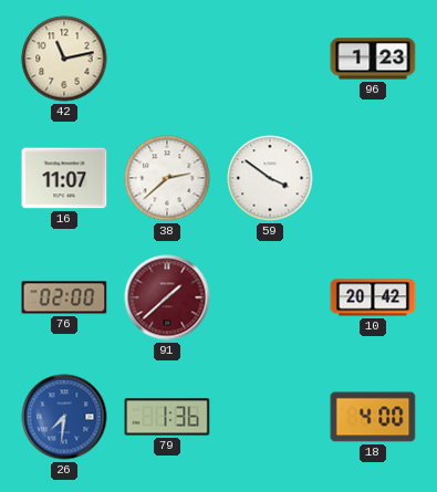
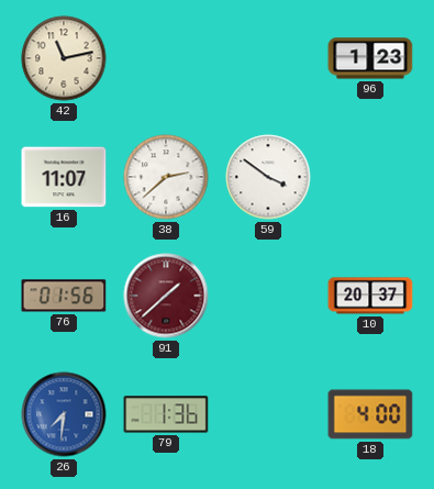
76: 02:00 -> 01:56
10: 20:42 -> 20:37
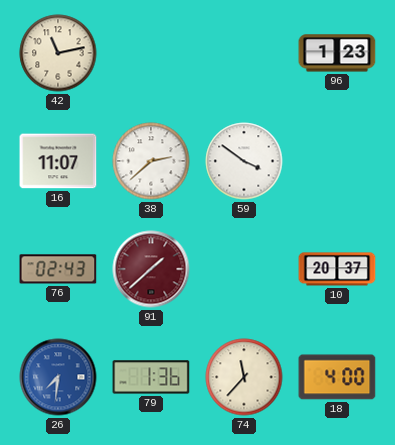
76: 01:56 -> 02:43
74: none -> 11:37
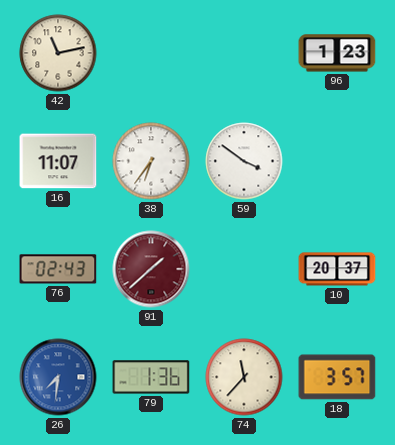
38: 2:38 -> 6:36
18: 4:00 -> 3:57
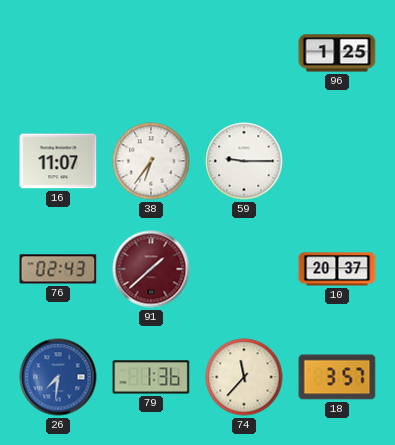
42: 11:13 -> none
96: 1:23 -> 1:25
59: 3:51 -> 9:15
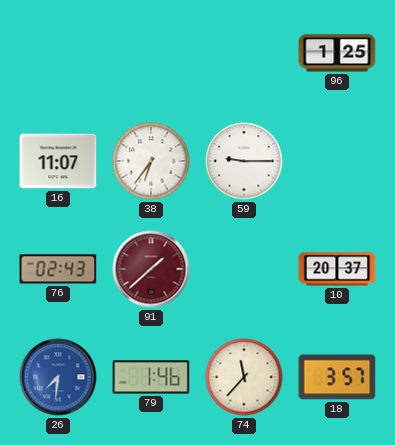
79: 1:36 -> 1:46
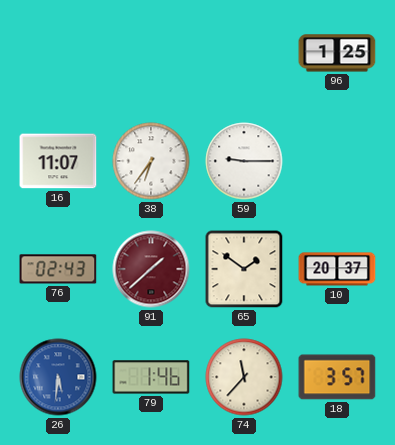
65: none -> 1:51
26: 7:31 -> 5:31
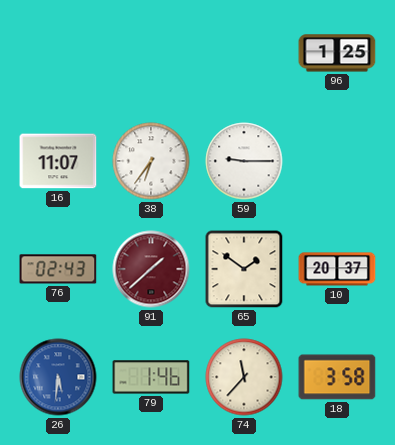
18: 3:57 -> 3:58
